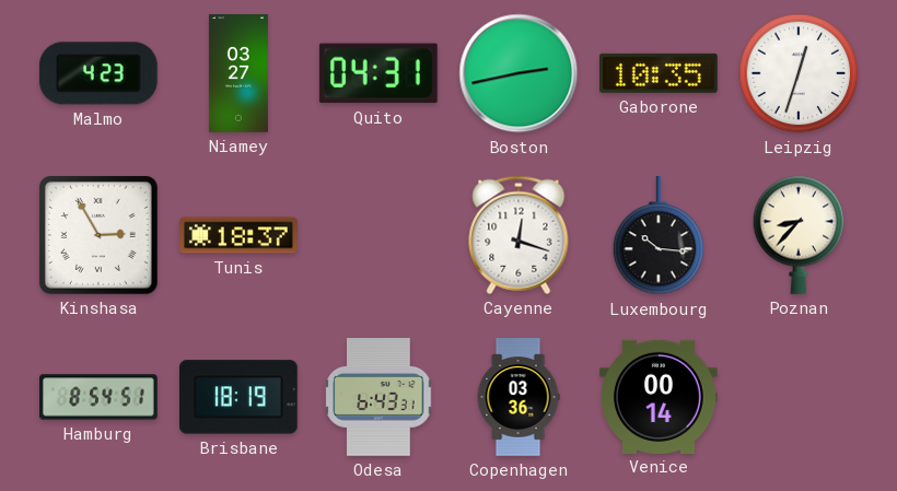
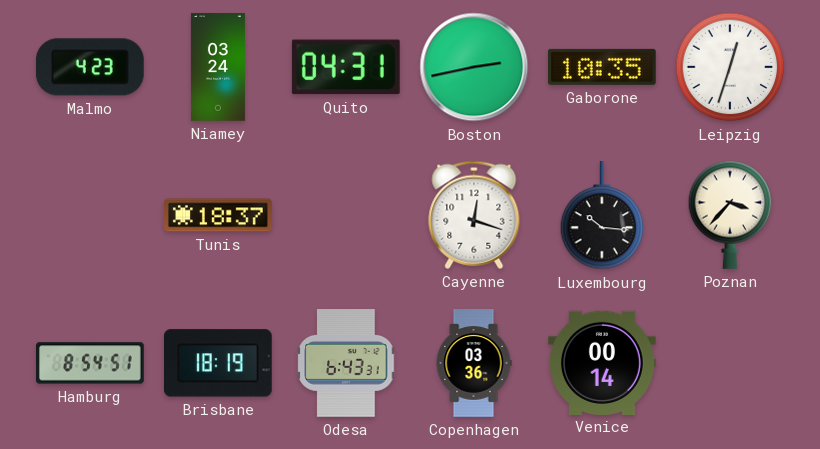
Niamey: 03:27 -> 03:24
Kinshasa: 2:55 -> none
Poznan: 8:37 -> 3:37
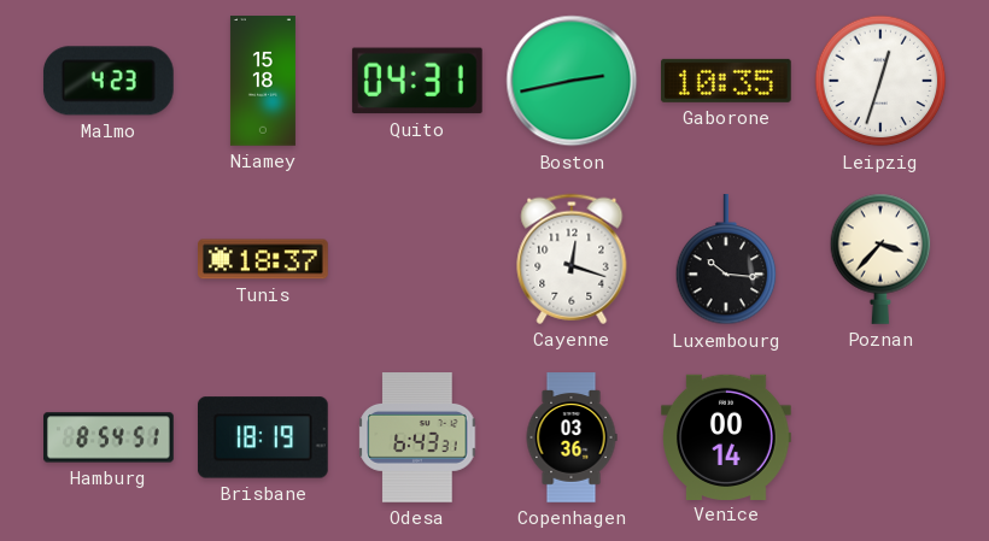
Niamey: 03:24 -> 15:18
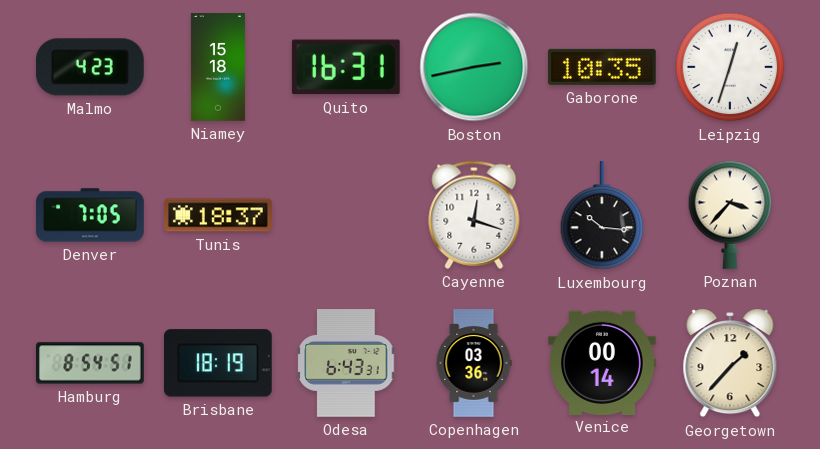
Quito: 04:31 -> 16:31
Denver: none -> 7:05
Georgetown: none -> 1:37
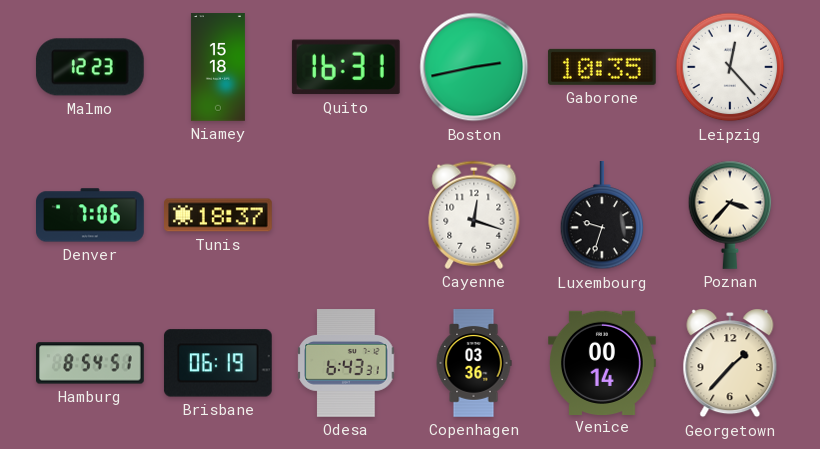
Malmo: 4:23 -> 12:23
Leipzig: 12:33 -> 12:23
Denver: 7:05 -> 7:06
Luxembourg: 10:16 -> 9:33
Brisbane: 18:19 -> 06:19
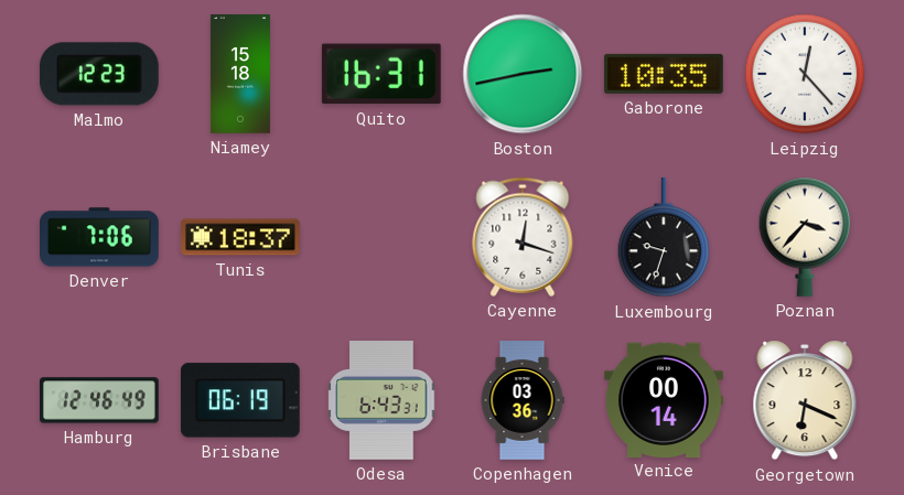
Hamburg: 8:54 -> 12:46
Georgetown: 1:37 -> 6:19
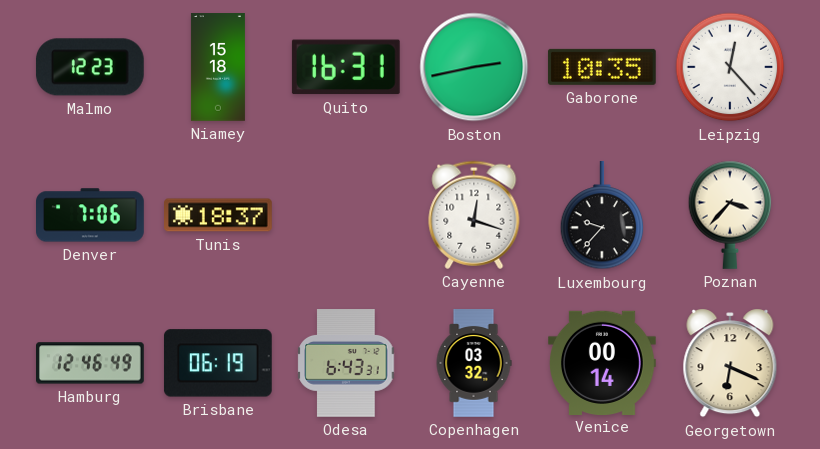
Luxembourg: 9:33 -> 9:37
Copenhagen: 03:36 -> 03:32
